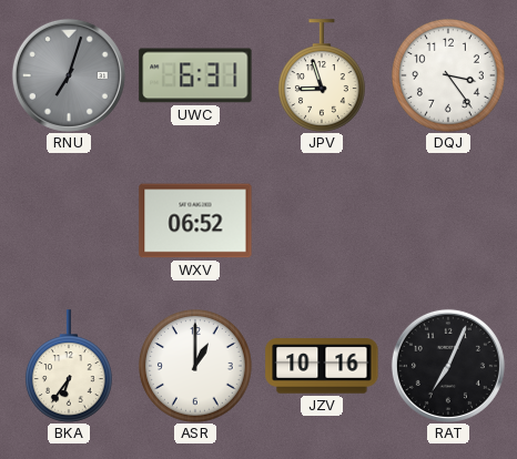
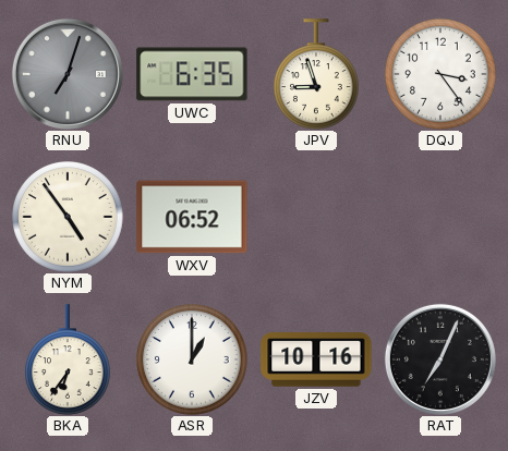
UWC: 6:31 -> 6:35
NYM: none -> 4:54
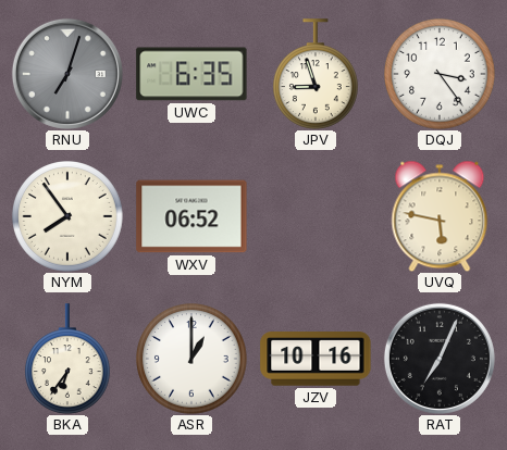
NYM: 4:54 -> 7:54
UVQ: none -> 5:47
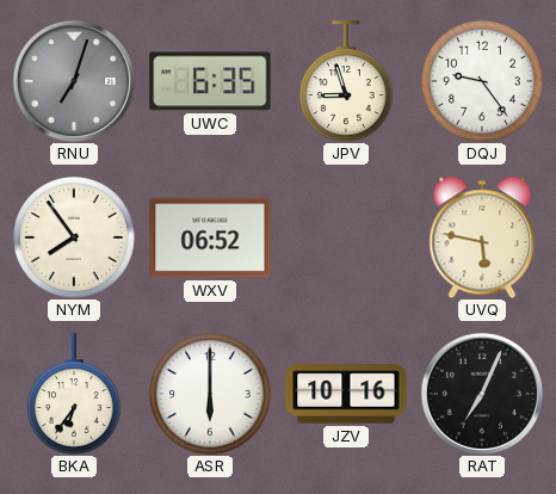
DQJ: 3:24 -> 9:24
ASR: 1:00 -> 6:00
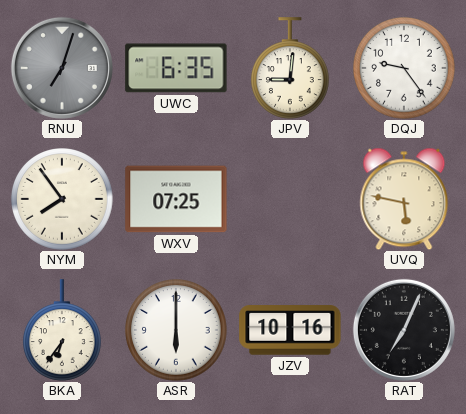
JPV: 8:57 -> 9:01
WXV: 06:52 -> 07:25
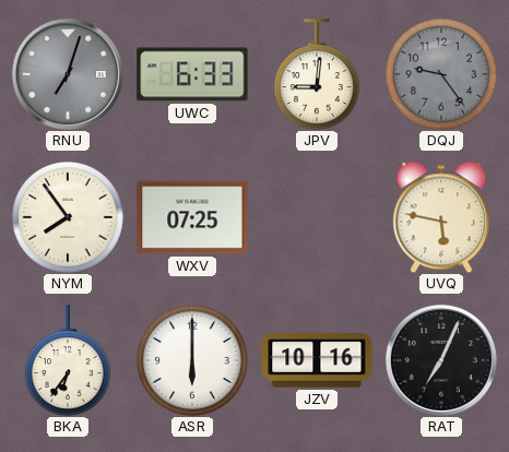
UWC: 6:35 -> 6:33
DQJ dial: white -> grey
